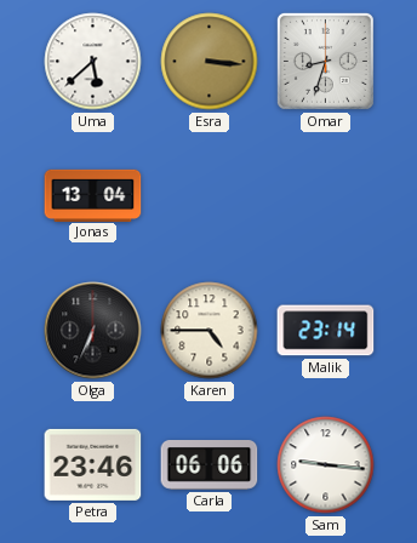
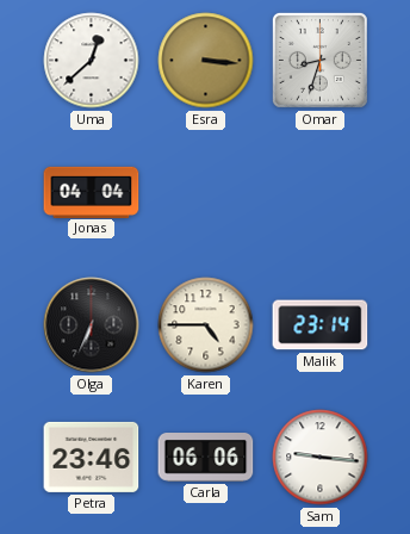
Uma: 5:38 -> 12:38
Jonas: 13:04 -> 04:04
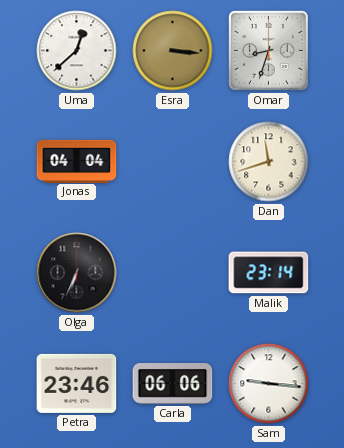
Dan: none -> 11:42
Karen: 4:45 -> none
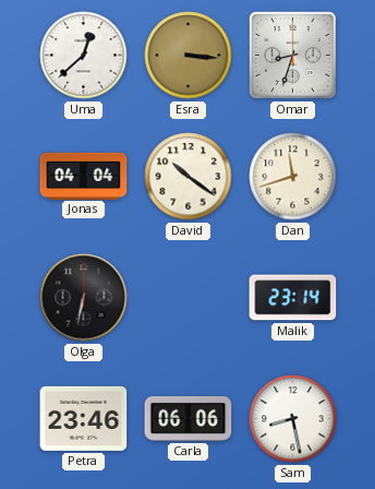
David: none -> 10:21
Olga: 6:34 -> 6:32
Sam: 9:16 -> 8:28
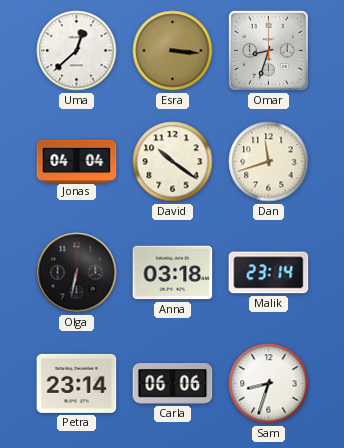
Anna: none -> 03:18
Petra: 23:46 -> 23:14
Sam: 8:28 -> 8:33
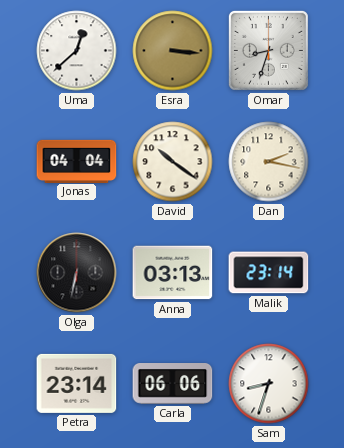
Dan: 11:42 -> 2:17
Anna: 03:18 -> 03:13
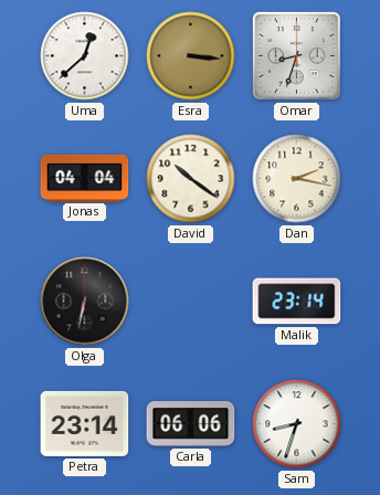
Anna: 03:13 -> none
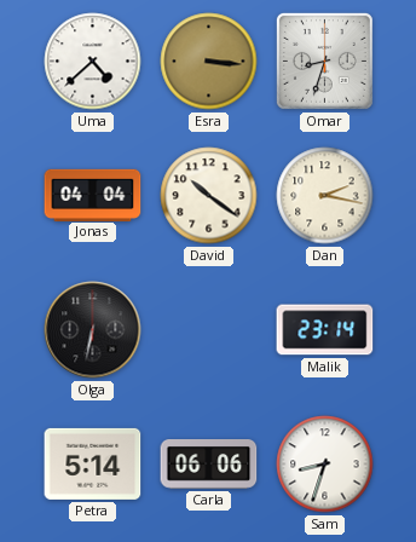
Uma: 12:38 -> 4:38
Petra: 23:14 -> 5:14
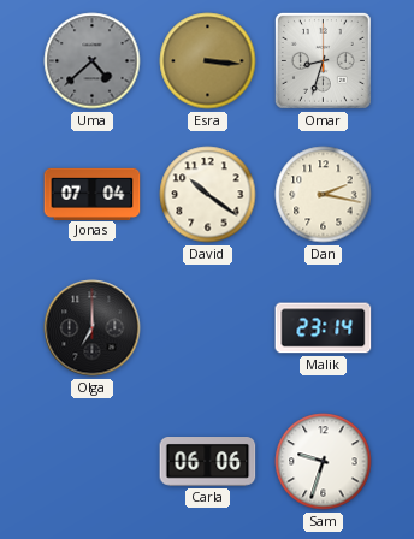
Uma dial: white -> grey
Jonas: 04:04 -> 07:04
Olga: 6:32 -> 7:00
Petra: 5:14 -> none
Sam: 8:33 -> 9:33
